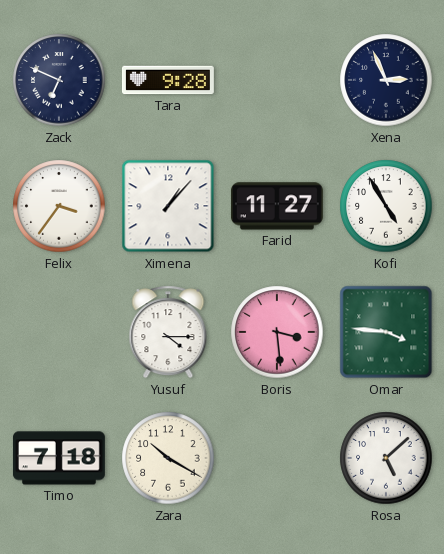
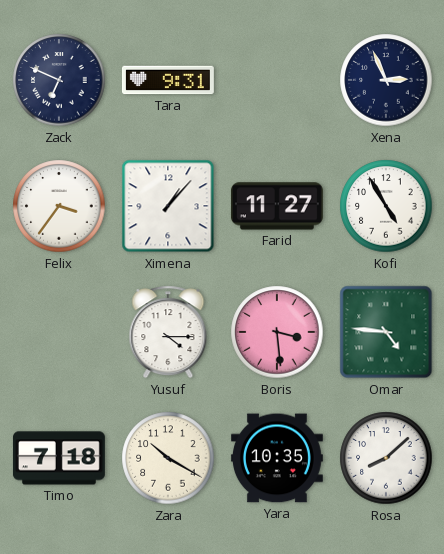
Tara: 9:28 -> 9:31
Omar: 3:46 -> 4:46
Yara: none -> 10:35
Rosa: 5:08 -> 8:08
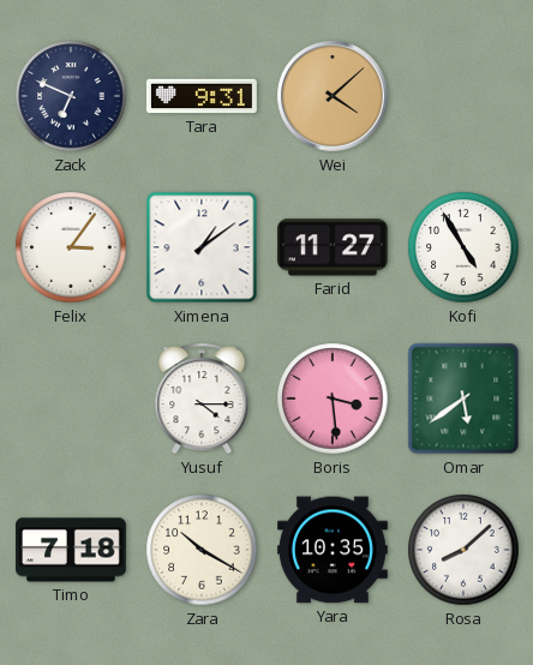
Wei: none -> 4:08
Xena: 2:56 -> none
Felix: 3:36 -> 3:06
Ximena: 1:07 -> 1:09
Omar: 4:46 -> 5:39
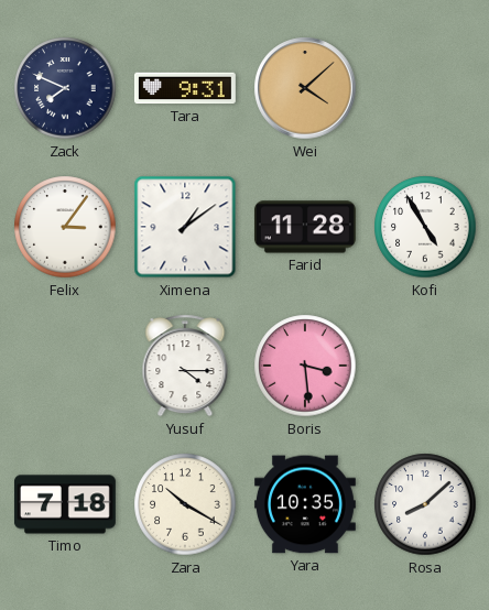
Zack: 6:49 -> 7:49
Farid: 11:27 -> 11:28
Omar: 5:39 -> none
